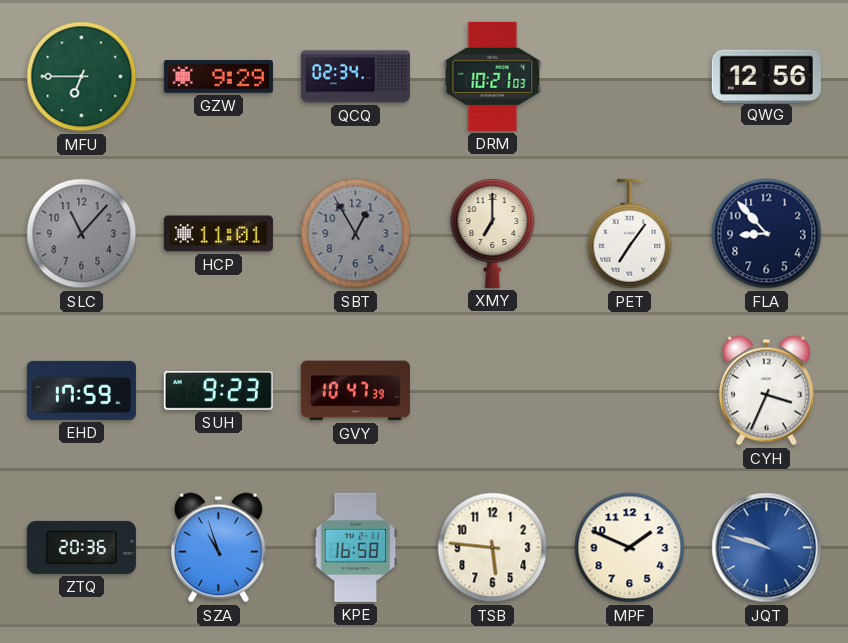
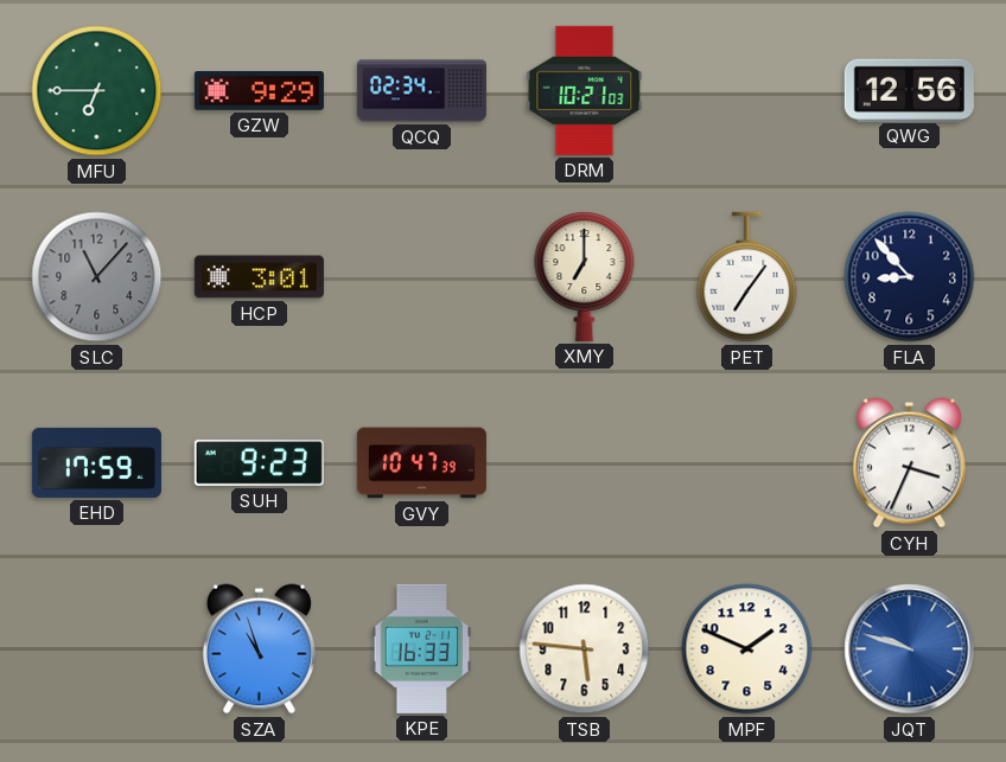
HCP: 11:01 -> 3:01
SBT: 12:55 -> none
ZTQ: 20:36 -> none
KPE: 16:58 -> 16:33
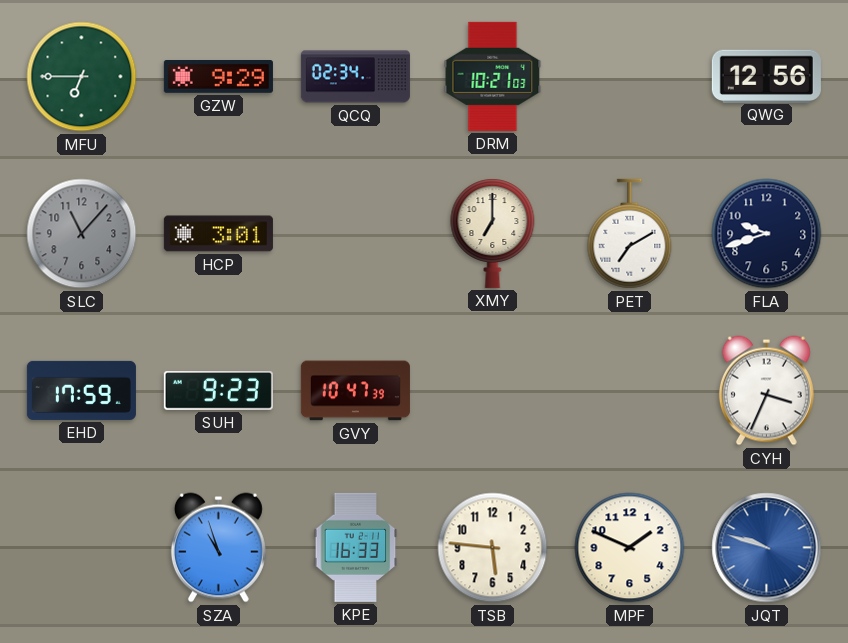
PET: 7:06 -> 7:10
FLA: 8:53 -> 9:42
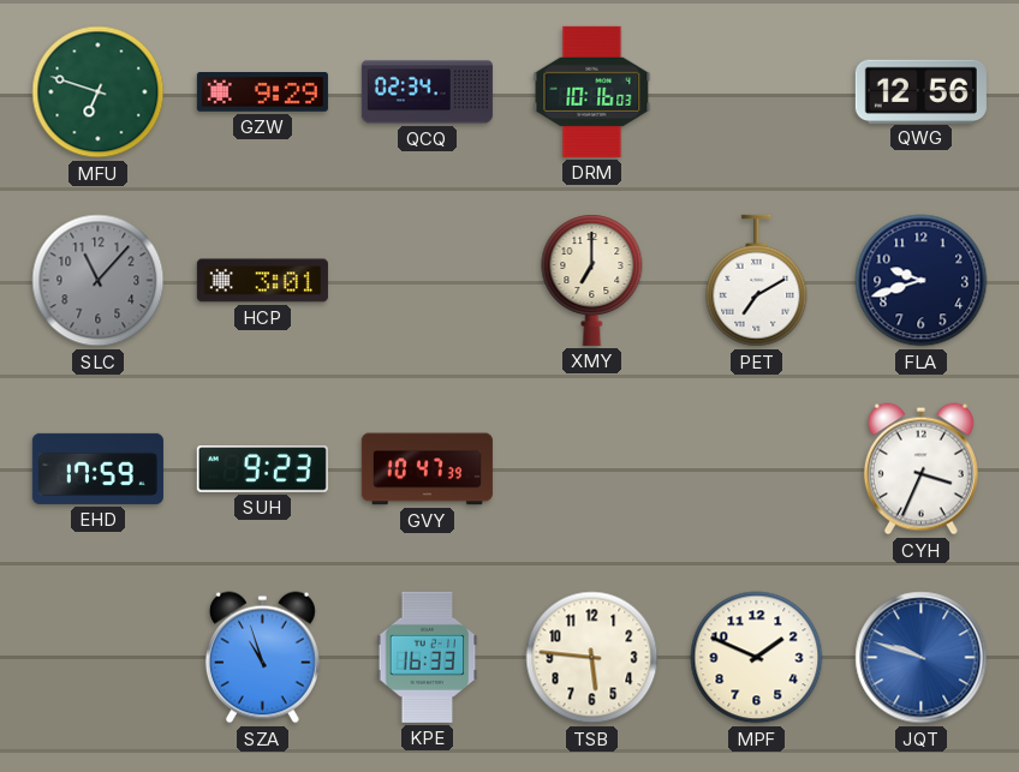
MFU: 6:45 -> 6:48
DRM: 10:21 -> 10:16
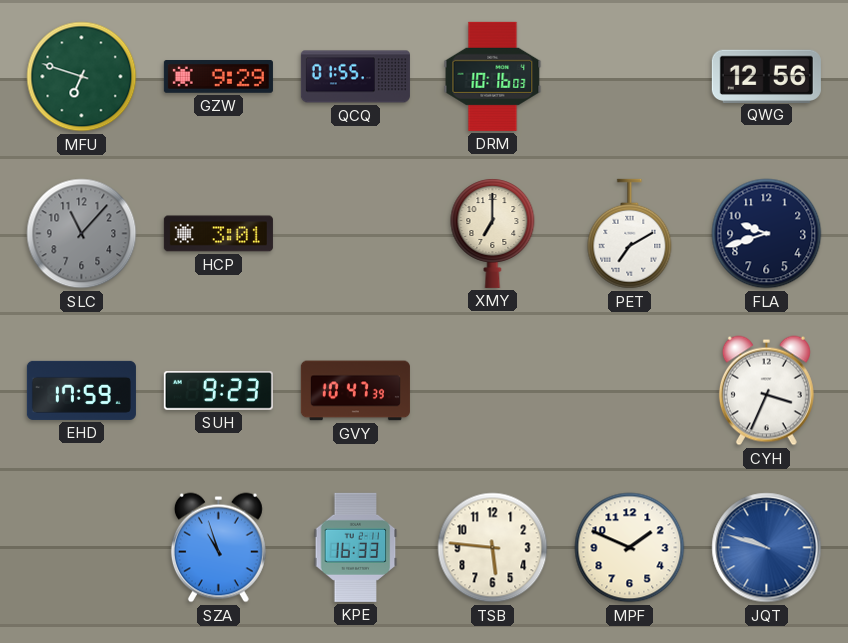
QCQ: 02:34 -> 01:55
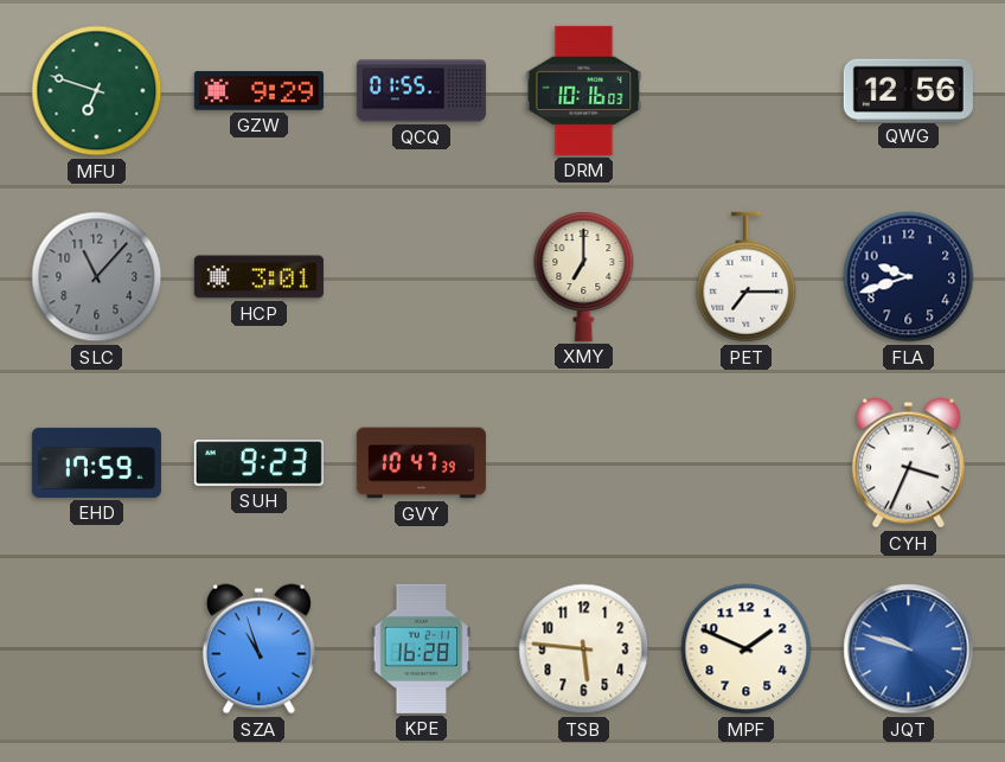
PET: 7:10 -> 7:15
KPE: 16:33 -> 16:28
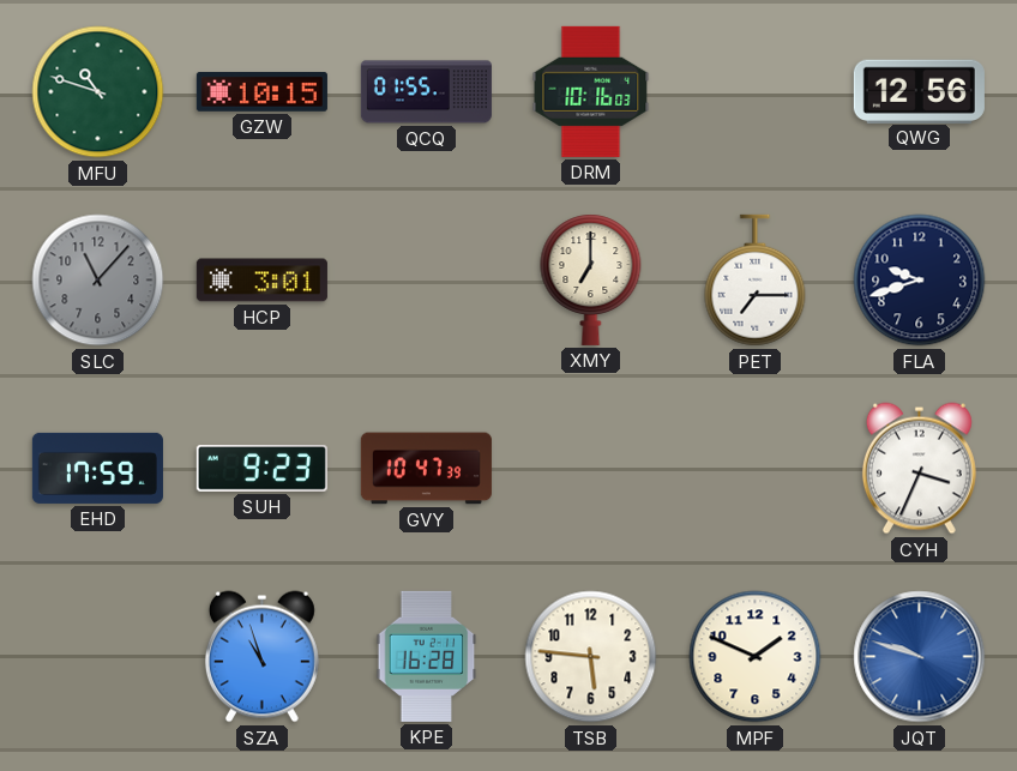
MFU: 6:48 -> 10:48
GZW: 9:29 -> 10:15
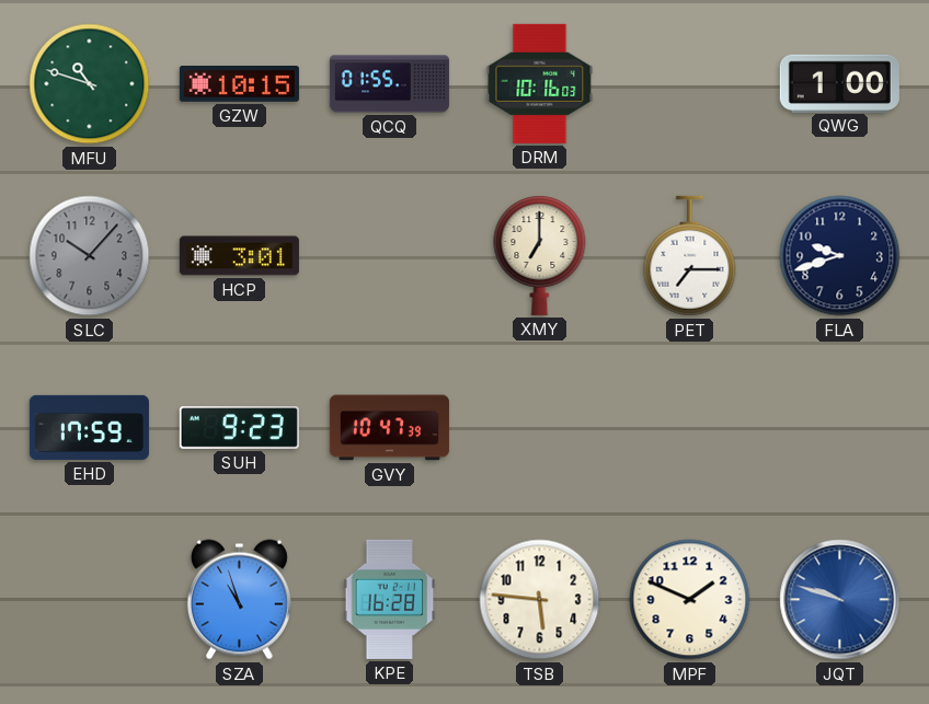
QWG: 12:56 -> 1:00
SLC: 11:07 -> 10:07
CYH: 3:34 -> none
